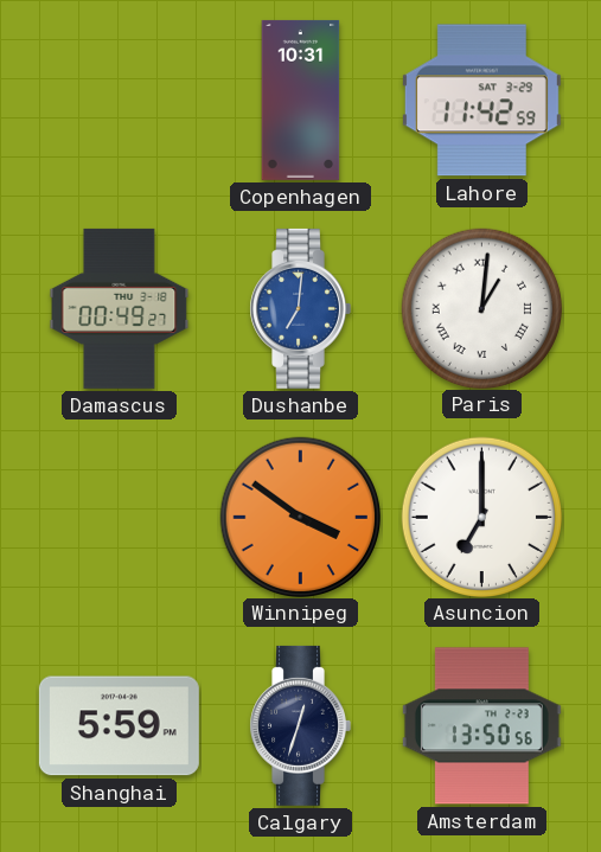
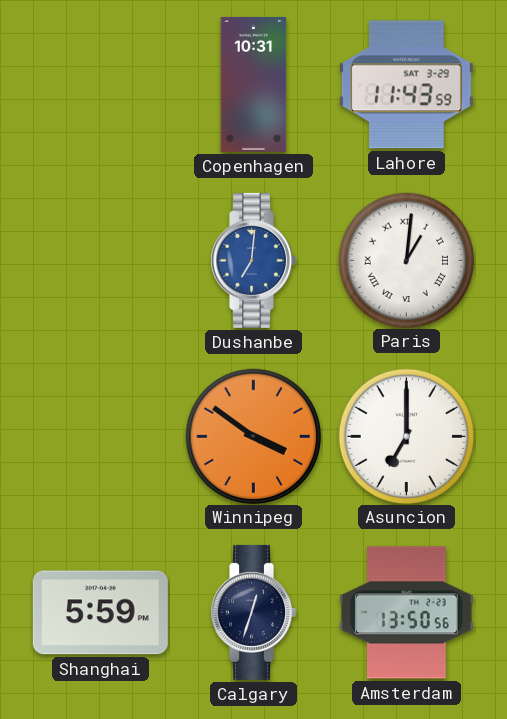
Lahore: 11:42 -> 11:43
Damascus: 00:49 -> none
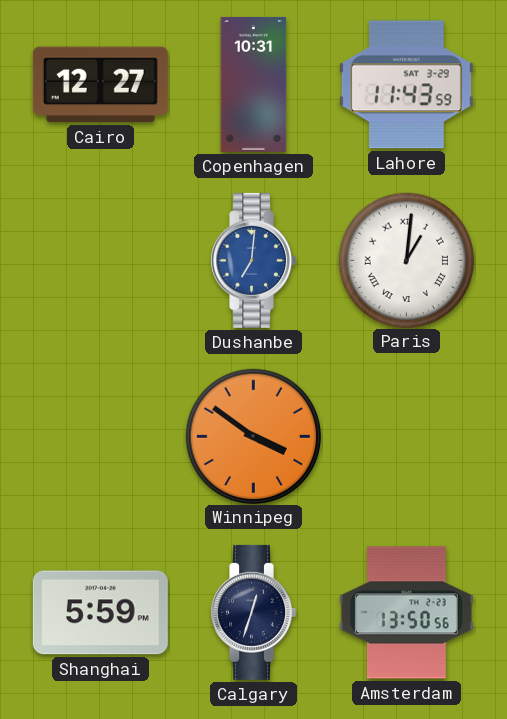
Cairo: none -> 12:27
Asuncion: 7:00 -> none
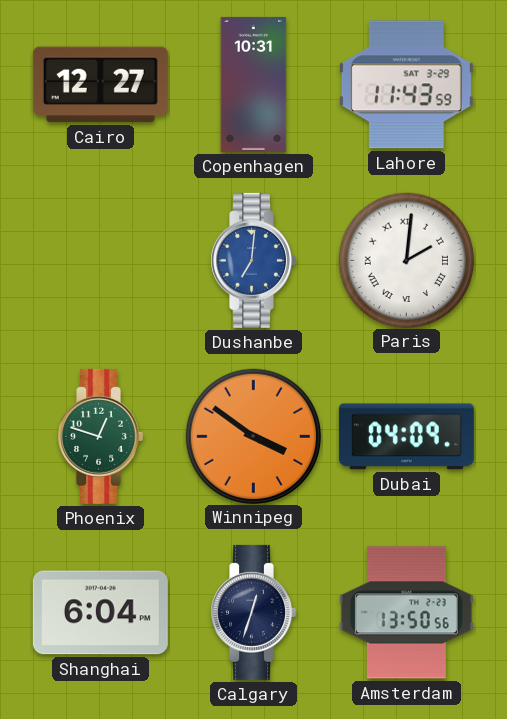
Paris: 1:01 -> 2:01
Phoenix: none -> 12:48
Dubai: none -> 04:09
Shanghai: 5:59 -> 6:04
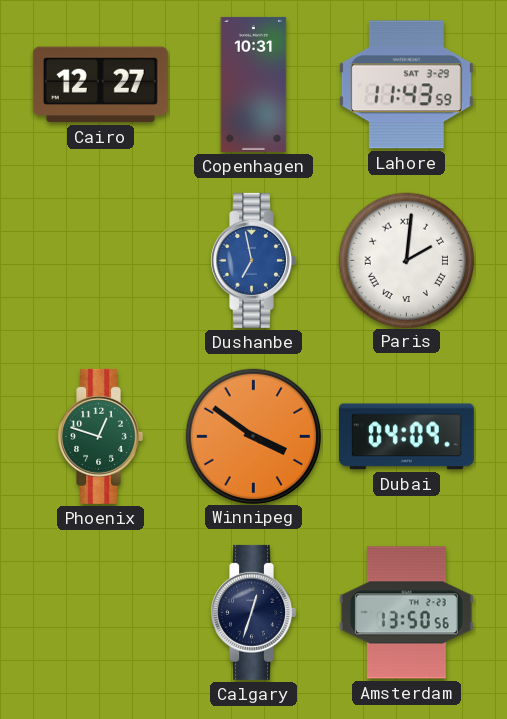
Dushanbe: 7:01 -> 6:58
Shanghai: 6:04 -> none
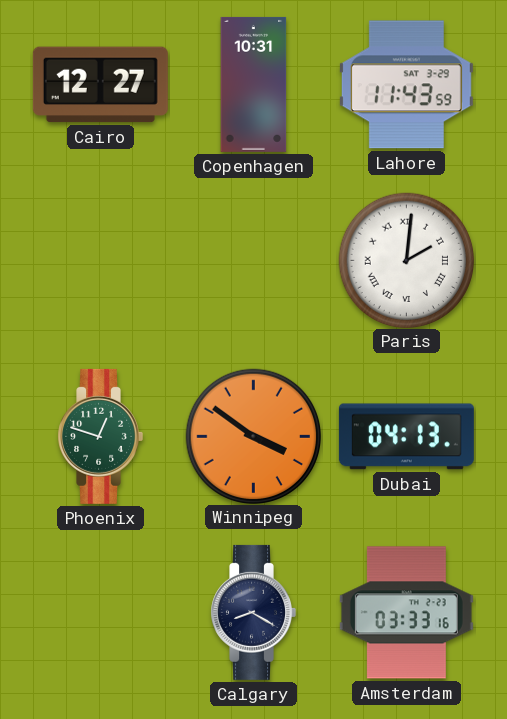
Dushanbe: 6:58 -> none
Dubai: 04:09 -> 04:13
Calgary: 12:33 -> 8:20
Amsterdam: 13:50 -> 03:33
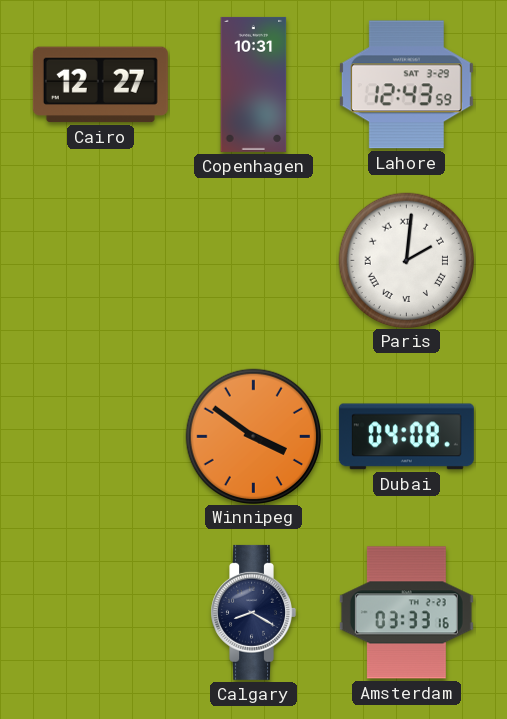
Lahore: 11:43 -> 12:43
Phoenix: 12:48 -> none
Dubai: 04:13 -> 04:08
